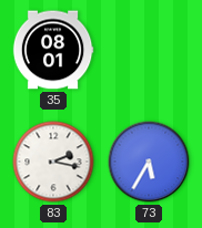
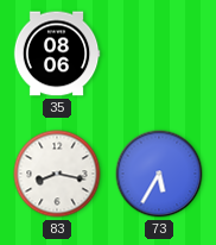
35: 08:01 -> 08:06
83: 2:17 -> 8:17
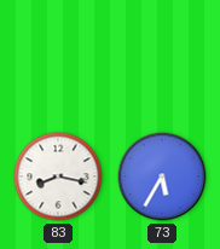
35: 08:06 -> none
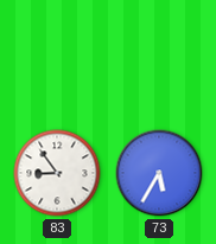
83: 8:17 -> 8:54
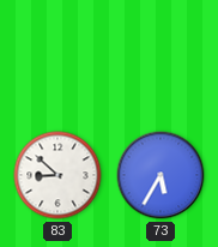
83: 8:54 -> 8:52
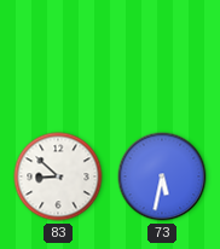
73: 5:35 -> 5:32
